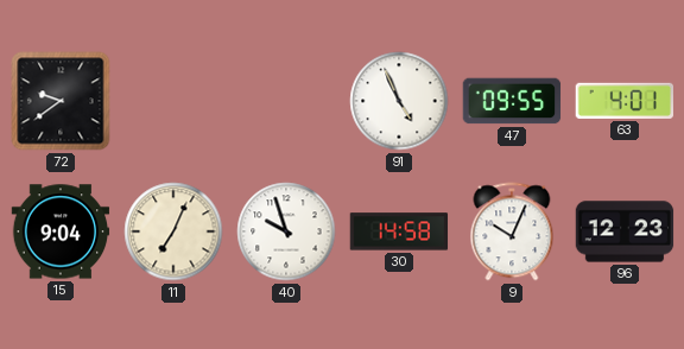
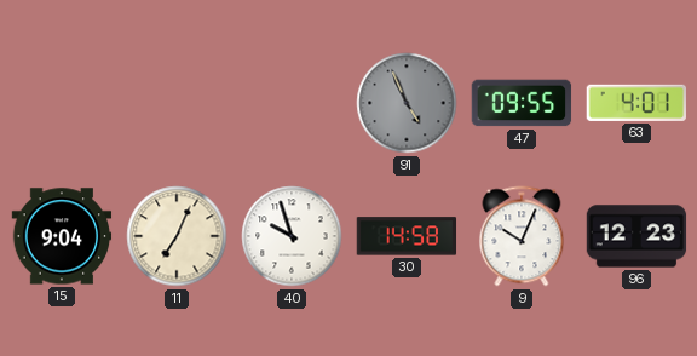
72: 9:39 -> none
91 dial: white -> grey
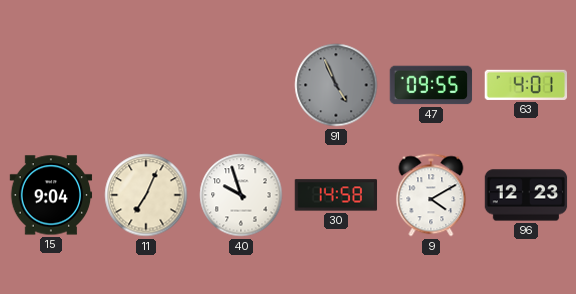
9: 10:04 -> 4:10
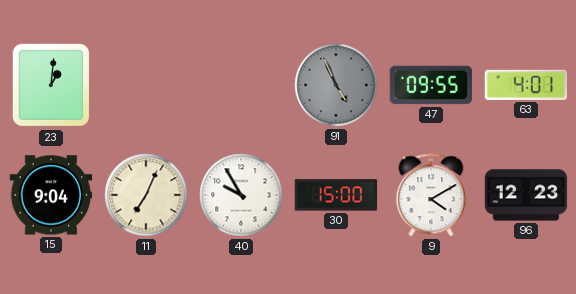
23: none -> 1:01
40: 9:57 -> 9:55
30: 14:58 -> 15:00
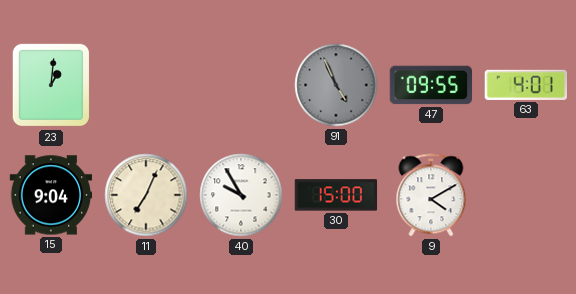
96: 12:23 -> none
